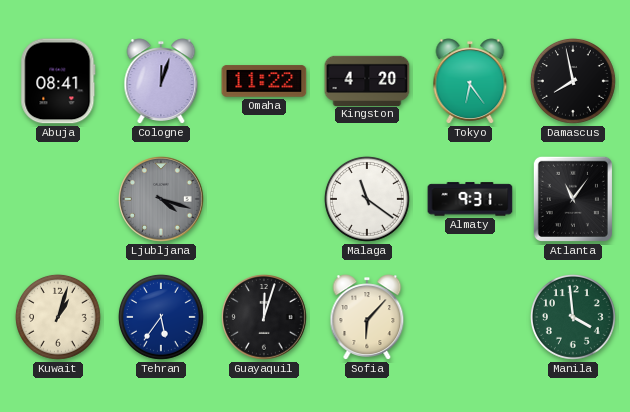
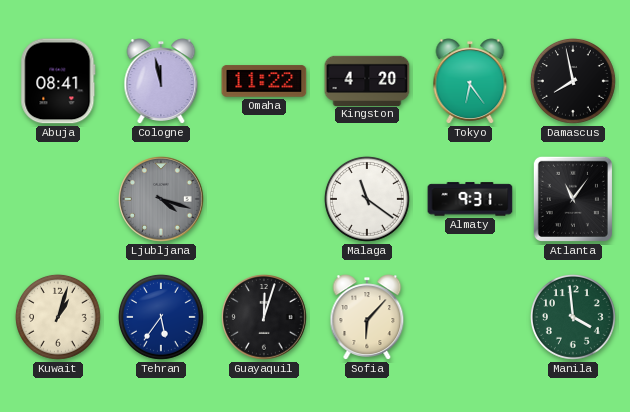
Cologne: 12:03 -> 11:58
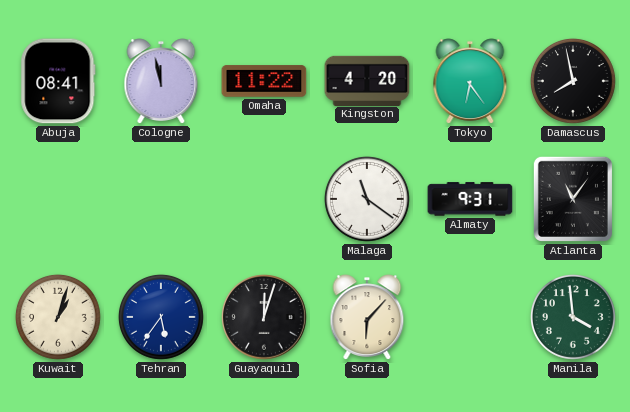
Ljubljana: 4:18 -> none
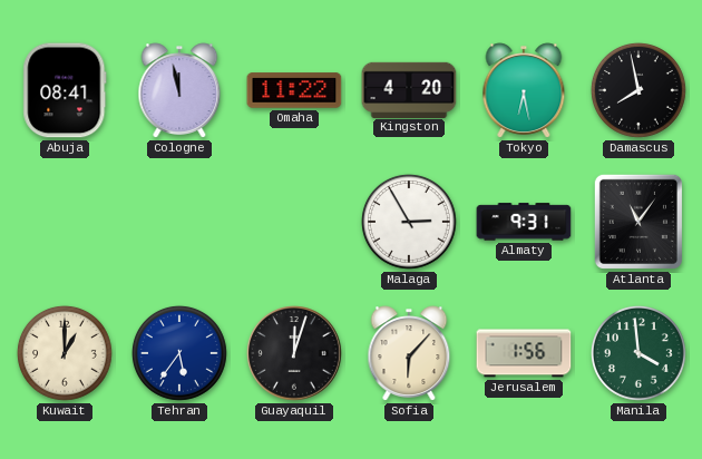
Tokyo: 6:24 -> 6:28
Malaga: 11:21 -> 2:55
Kuwait: 1:03 -> 1:00
Jerusalem: none -> 1:56
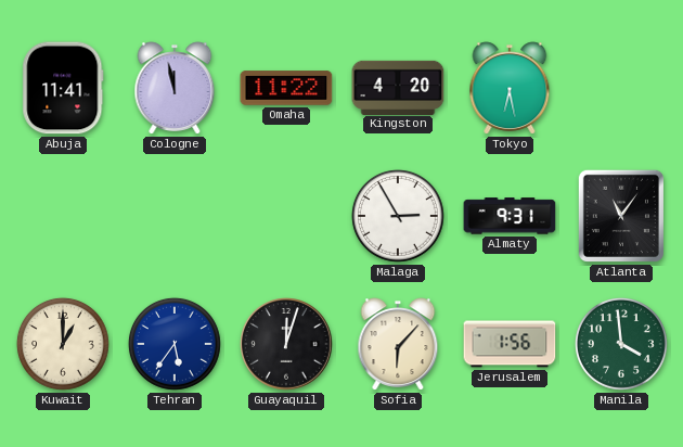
Abuja: 08:41 -> 11:41
Damascus: 7:58 -> none
